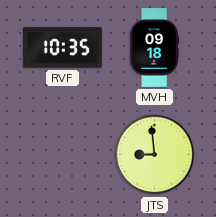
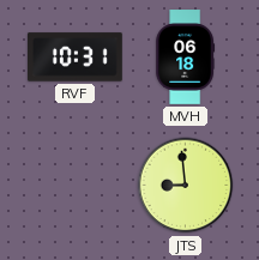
RVF: 10:35 -> 10:31
MVH: 09:18 -> 06:18
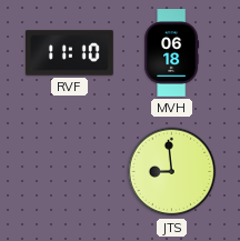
RVF: 10:31 -> 11:10
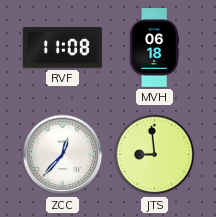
RVF: 11:10 -> 11:08
ZCC: none -> 12:37
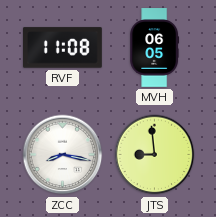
MVH: 06:18 -> 06:05
ZCC: 12:37 -> 8:17
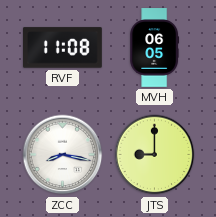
JTS: 8:59 -> 9:00
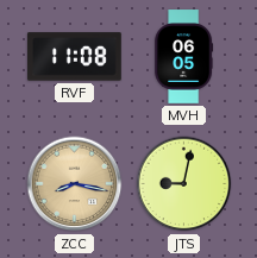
ZCC dial: white -> champagne
JTS: 9:00 -> 9:02
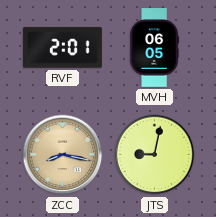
RVF: 11:08 -> 2:01
